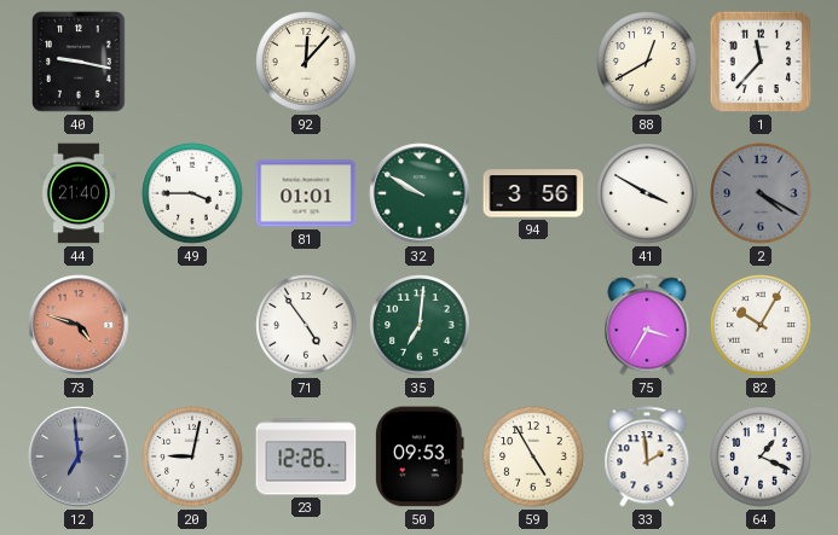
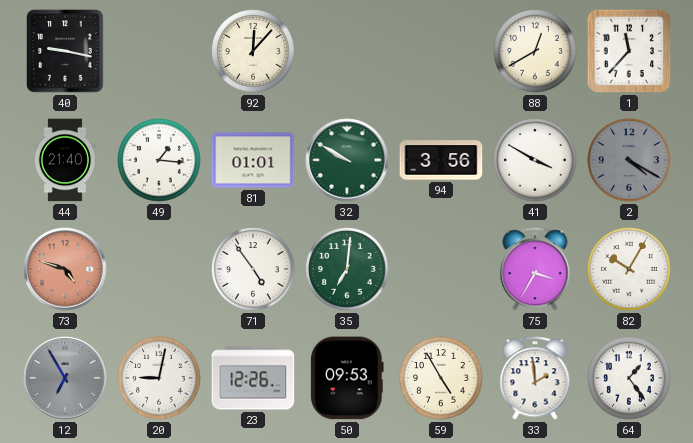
49: 3:45 -> 1:16
12: 6:59 -> 6:55
64: 1:19 -> 1:24
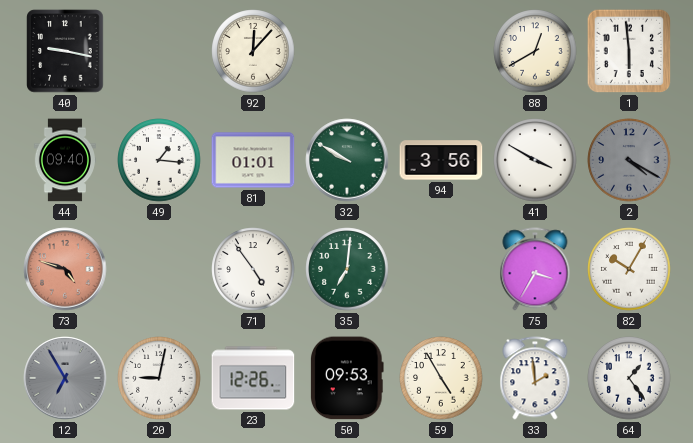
1: 11:37 -> 5:59
44: 21:40 -> 09:40
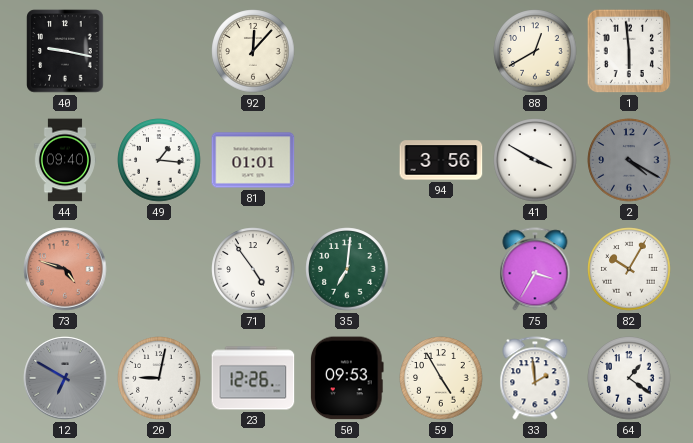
32: 9:50 -> none
12: 6:55 -> 6:50
64: 1:24 -> 1:21
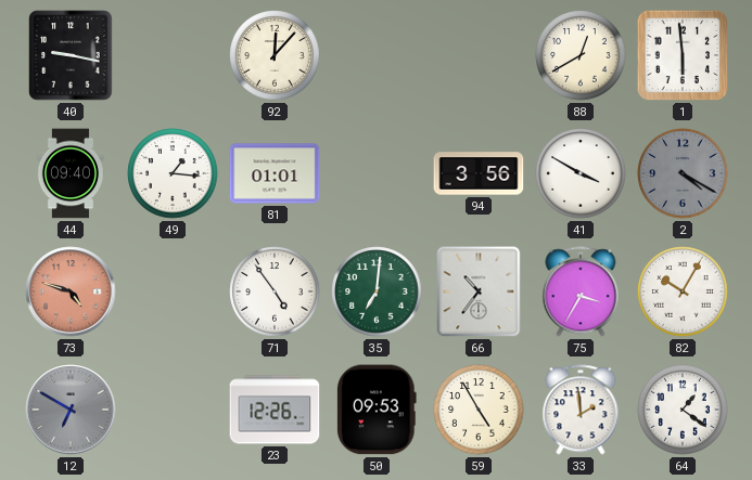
66: none -> 10:36
20: 9:02 -> none
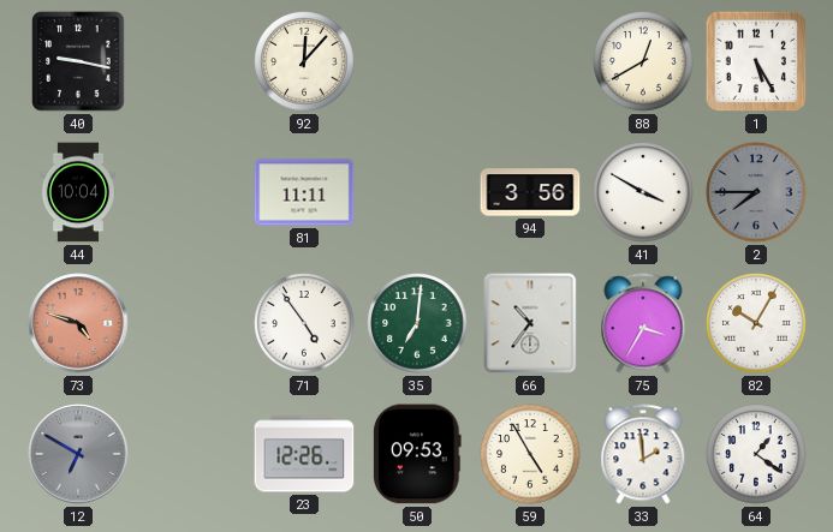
1: 5:59 -> 5:25
44: 09:40 -> 10:04
49: 1:16 -> none
81: 01:01 -> 11:11
2: 4:20 -> 7:45
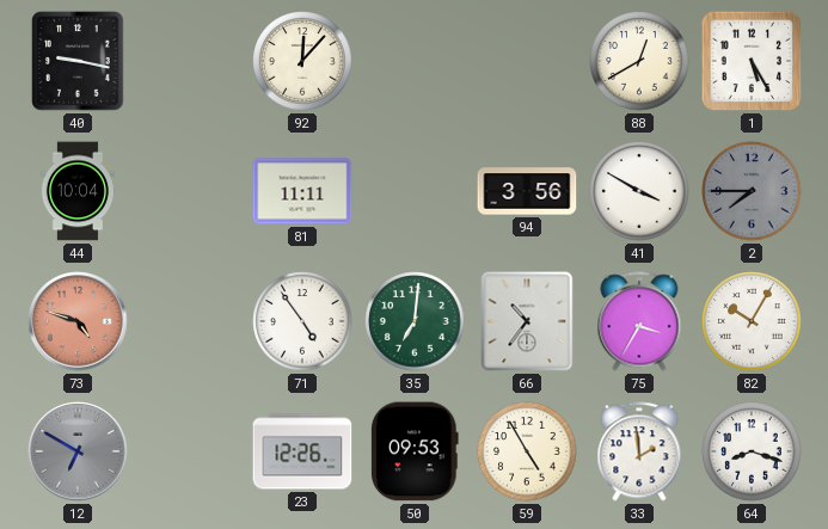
64: 1:21 -> 8:18
